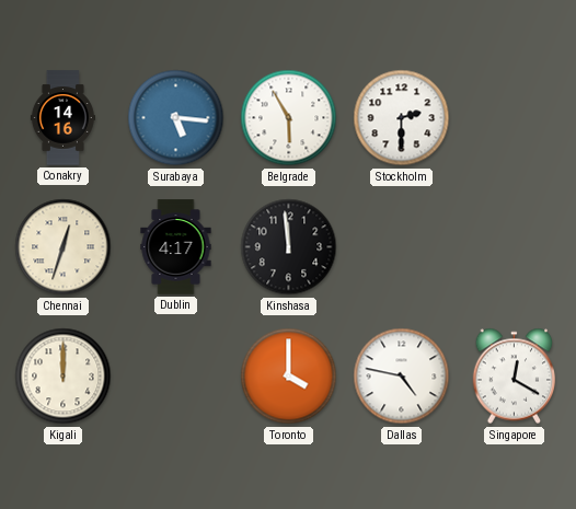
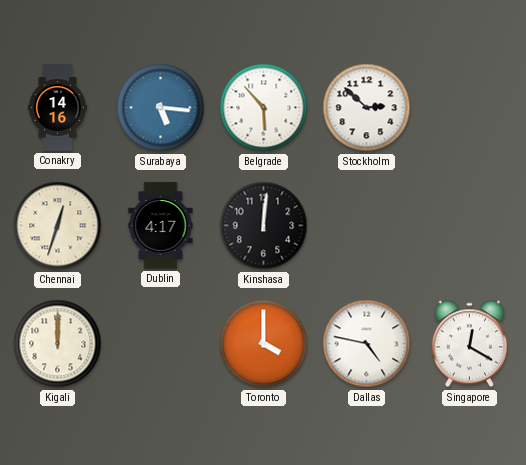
Belgrade: 5:55 -> 5:53
Stockholm: 2:30 -> 2:52
Kinshasa: 11:59 -> 12:01
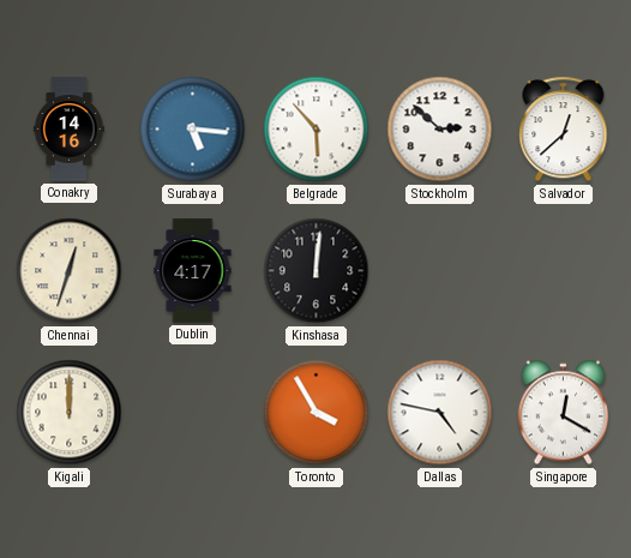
Salvador: none -> 12:38
Toronto: 4:00 -> 3:55
